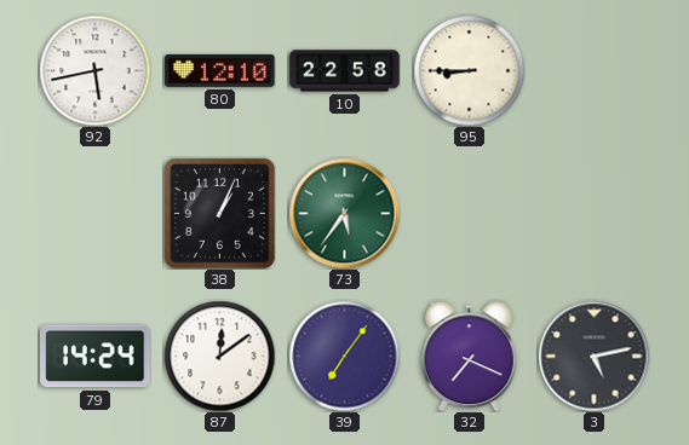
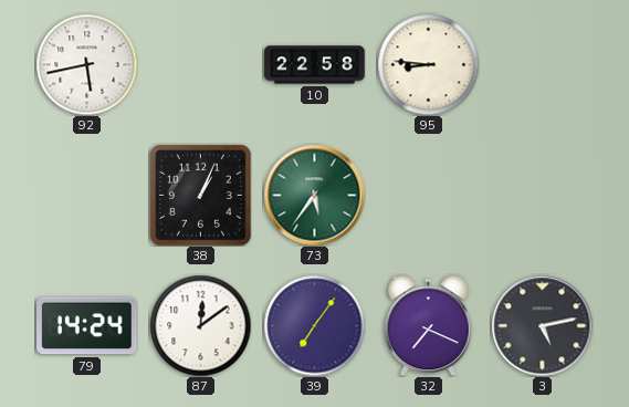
80: 12:10 -> none
95: 8:45 -> 8:46
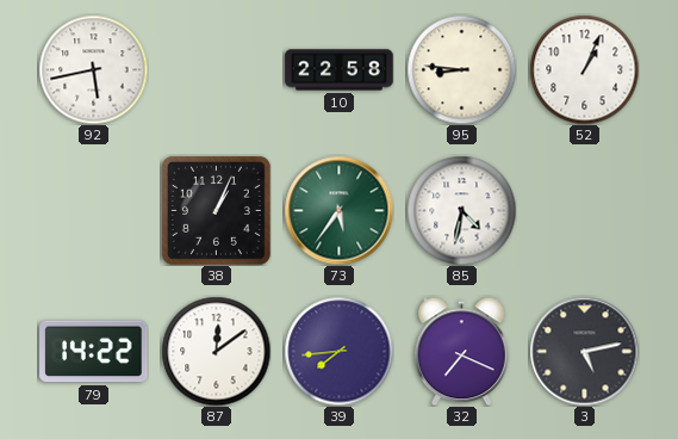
52: none -> 1:04
85: none -> 4:32
79: 14:24 -> 14:22
39: 7:06 -> 7:44
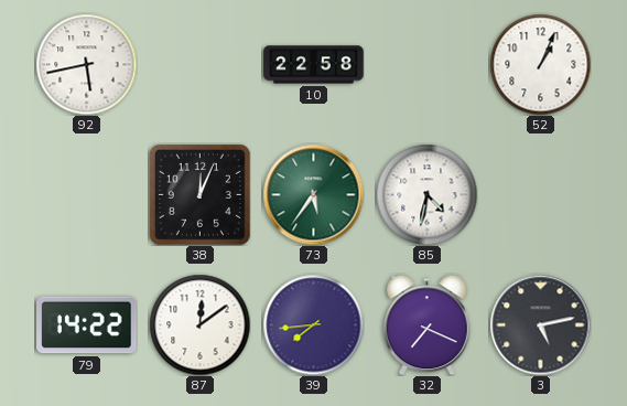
95: 8:46 -> none
38: 1:04 -> 12:04
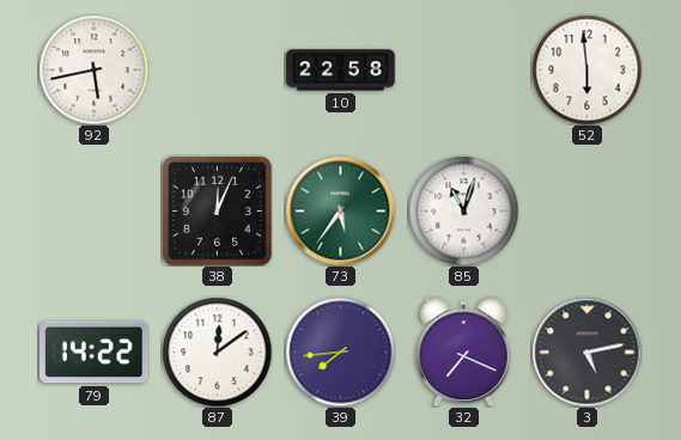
52: 1:04 -> 5:59
85: 4:32 -> 11:03
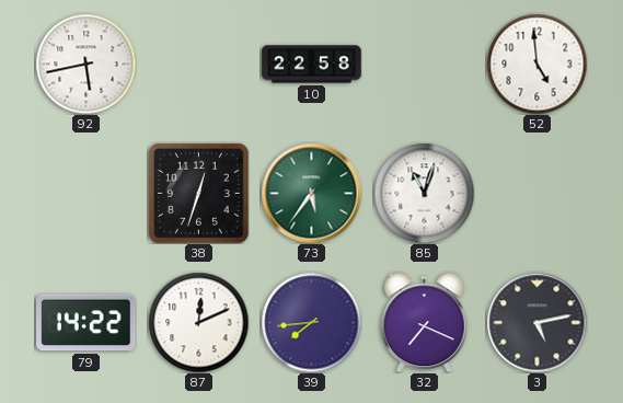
52: 5:59 -> 4:59
38: 12:04 -> 12:33
87: 12:09 -> 12:11
